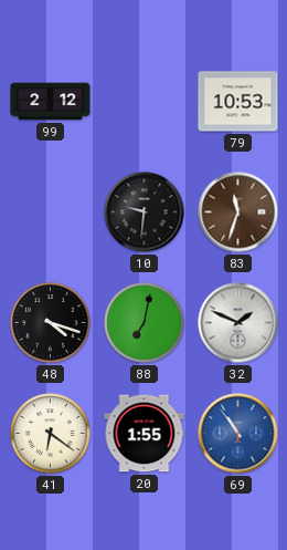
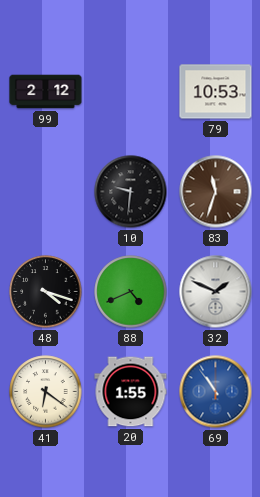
88: 7:02 -> 4:41
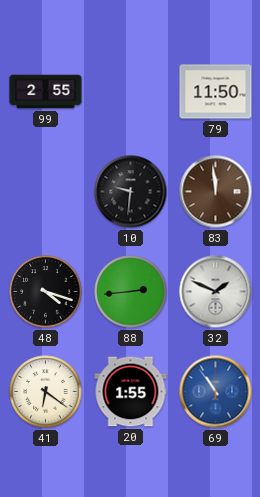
99: 2:12 -> 2:55
79: 10:53 -> 11:50
83: 11:33 -> 11:59
88: 4:41 -> 2:44
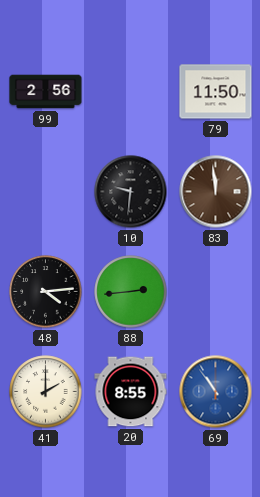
99: 2:55 -> 2:56
48: 4:18 -> 4:14
32: 1:49 -> none
41: 6:21 -> 2:00
20: 1:55 -> 8:55
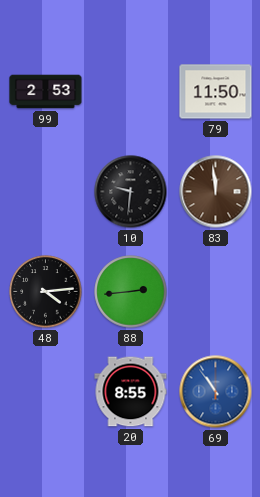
99: 2:56 -> 2:53
41: 2:00 -> none
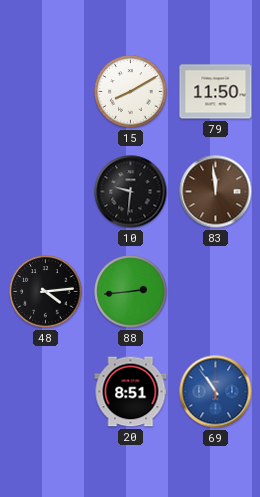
99: 2:53 -> none
15: none -> 8:10
20: 8:55 -> 8:51
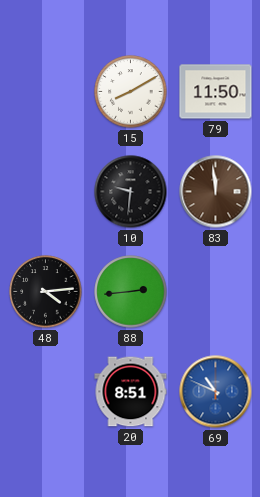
69: 10:54 -> 10:49
